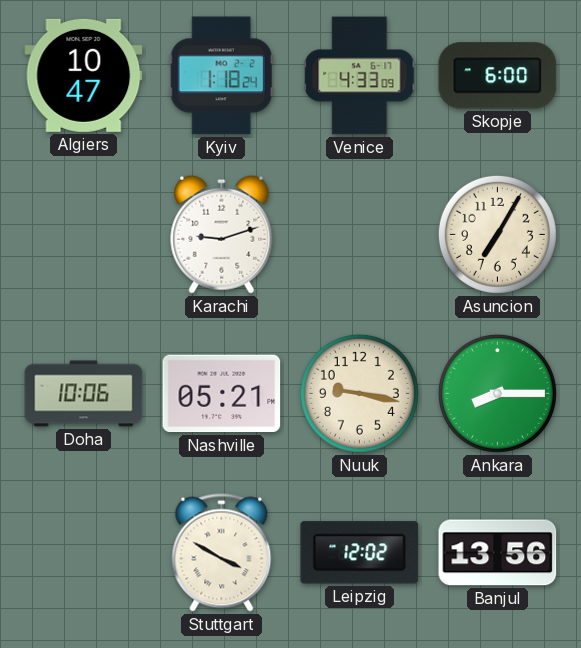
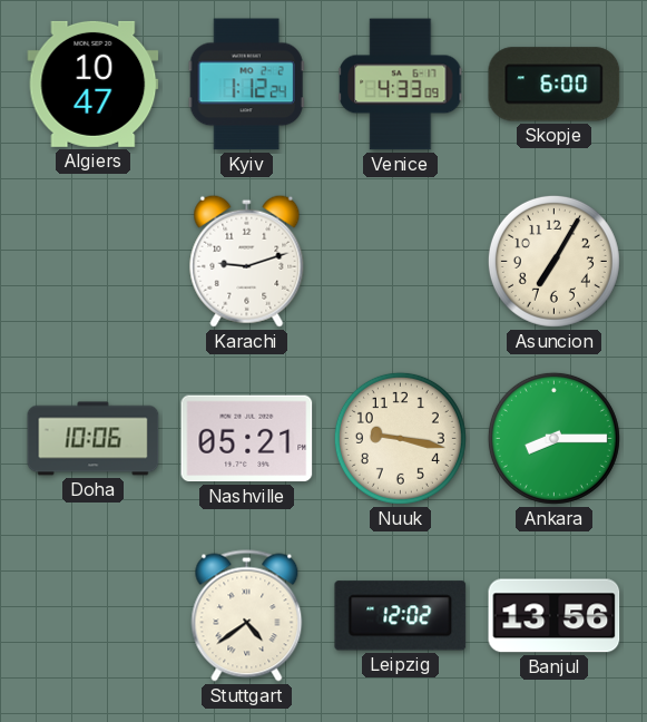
Kyiv: 1:18 -> 1:12
Stuttgart: 3:50 -> 4:39
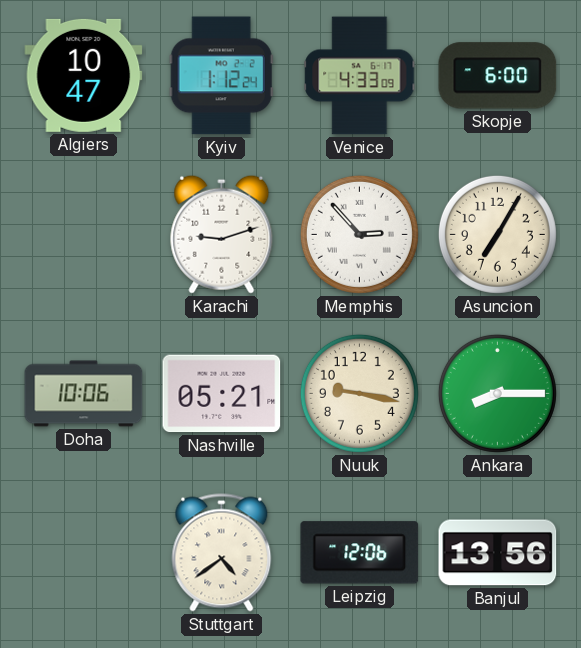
Memphis: none -> 2:53
Leipzig: 12:02 -> 12:06
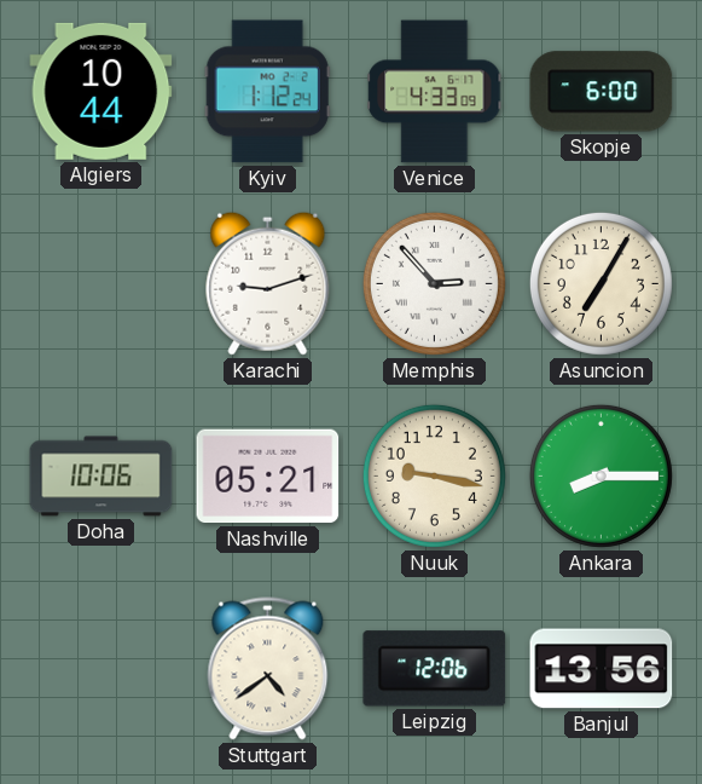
Algiers: 10:47 -> 10:44
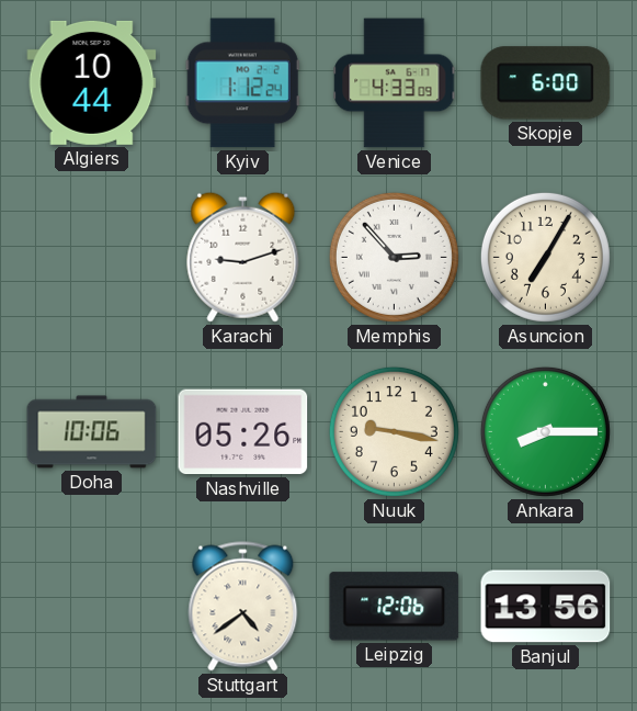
Nashville: 05:21 -> 05:26
